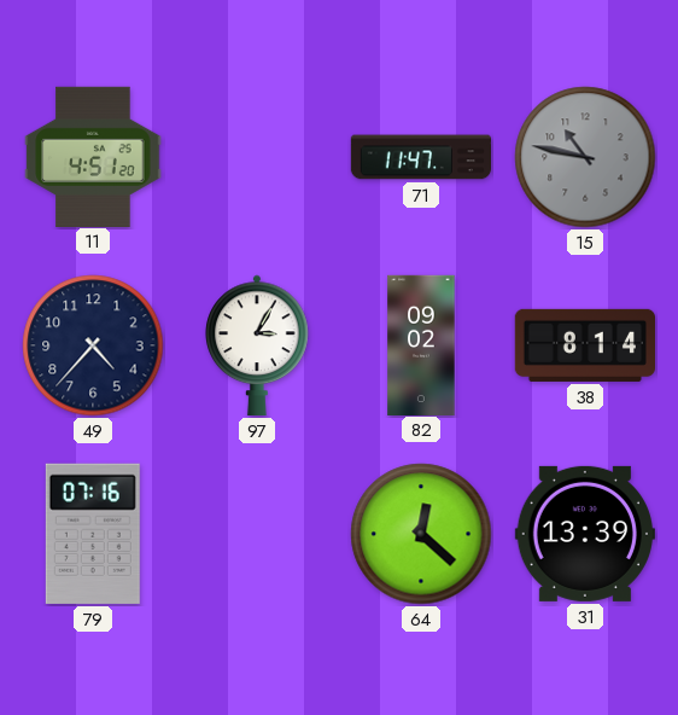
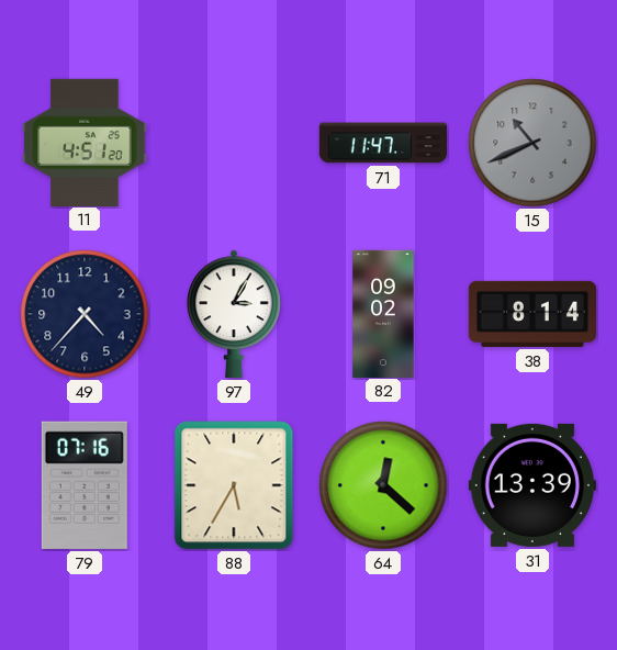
15: 10:47 -> 10:41
88: none -> 5:35
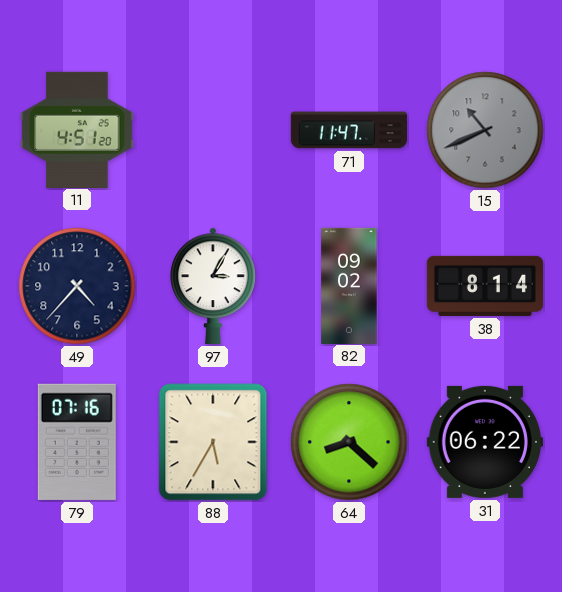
64: 12:22 -> 8:22
31: 13:39 -> 06:22
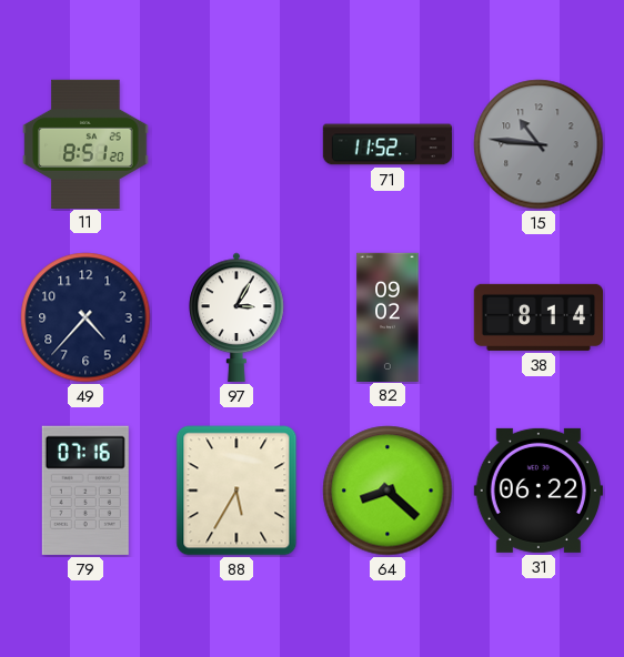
11: 4:51 -> 8:51
71: 11:47 -> 11:52
15: 10:41 -> 10:46
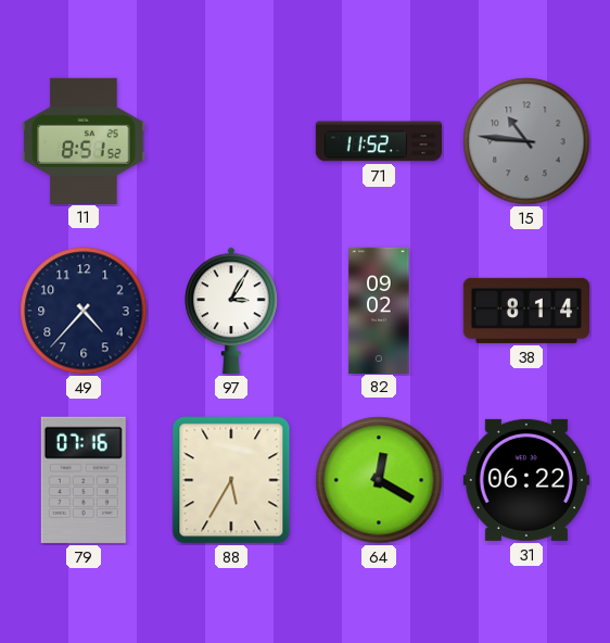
11: 8:51:20 -> 8:51:52
64: 8:22 -> 12:20
